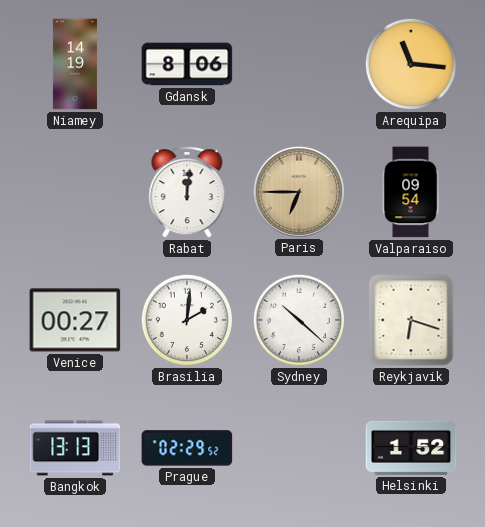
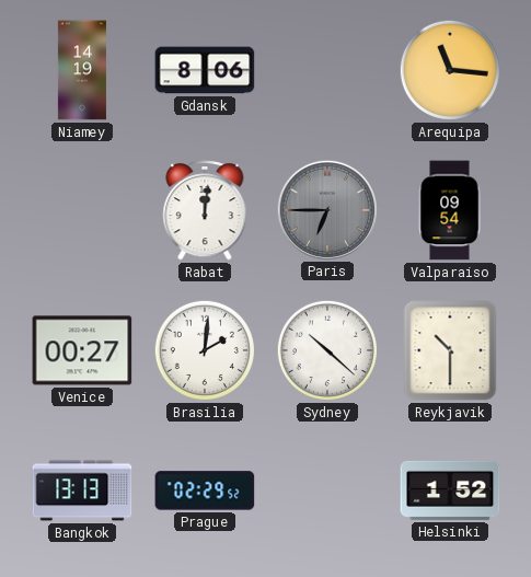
Paris dial: champagne -> grey
Reykjavik: 6:18 -> 10:30
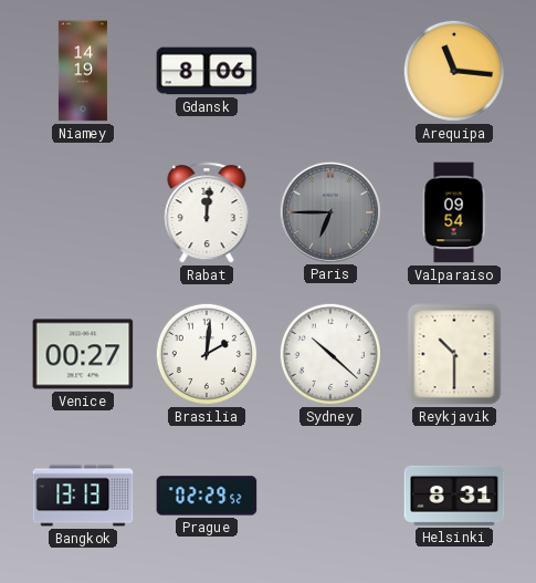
Helsinki: 1:52 -> 8:31
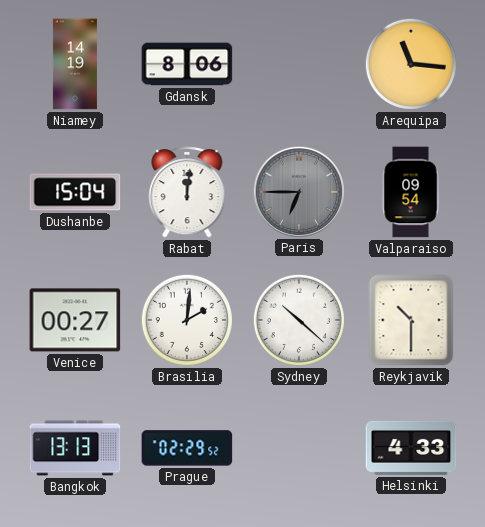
Dushanbe: none -> 15:04
Helsinki: 8:31 -> 4:33
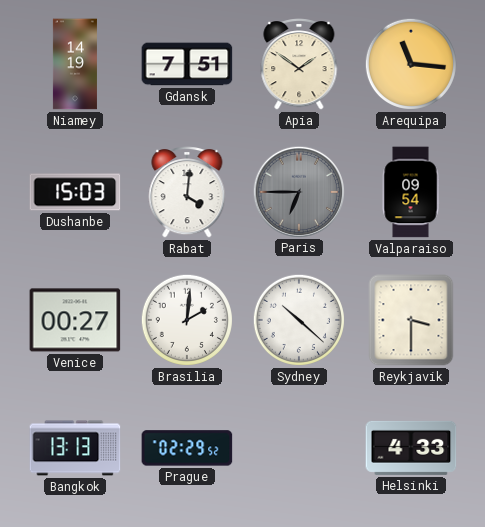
Gdansk: 8:06 -> 7:51
Apia: none -> 1:51
Dushanbe: 15:04 -> 15:03
Rabat: 12:01 -> 4:01
Reykjavik: 10:30 -> 3:30
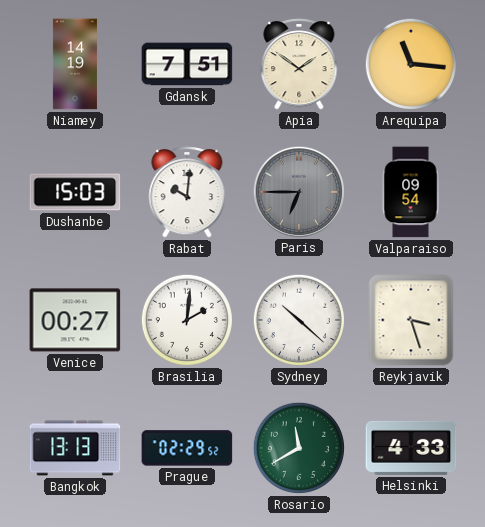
Rabat: 4:01 -> 10:01
Reykjavik: 3:30 -> 3:27
Rosario: none -> 11:40
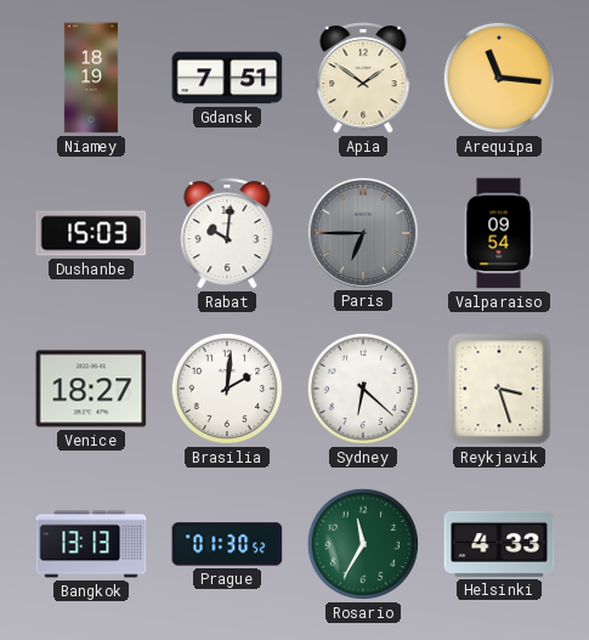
Niamey: 14:19 -> 18:19
Venice: 00:27 -> 18:27
Sydney: 10:22 -> 6:22
Prague: 02:29 -> 01:30
Rosario: 11:40 -> 11:35
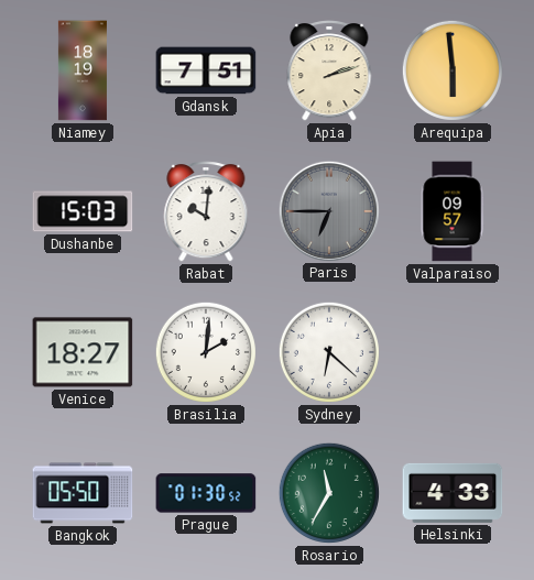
Apia: 1:51 -> 2:12
Arequipa: 11:16 -> 5:59
Valparaiso: 09:54 -> 09:57
Reykjavik: 3:27 -> none
Bangkok: 13:13 -> 05:50
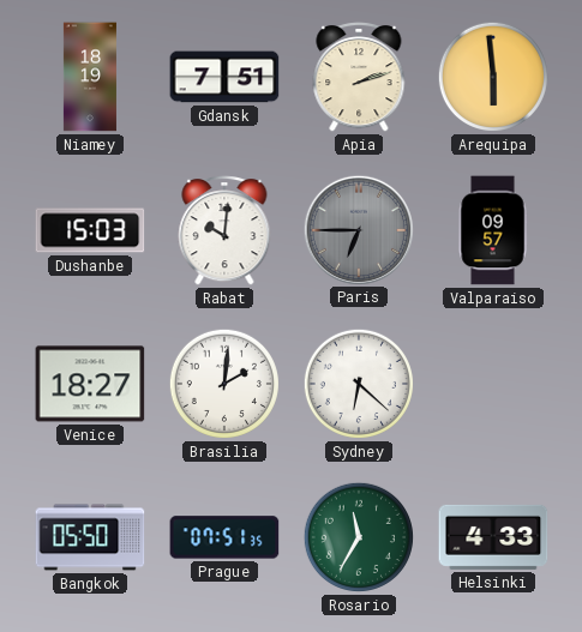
Prague: 01:30 -> 07:51
